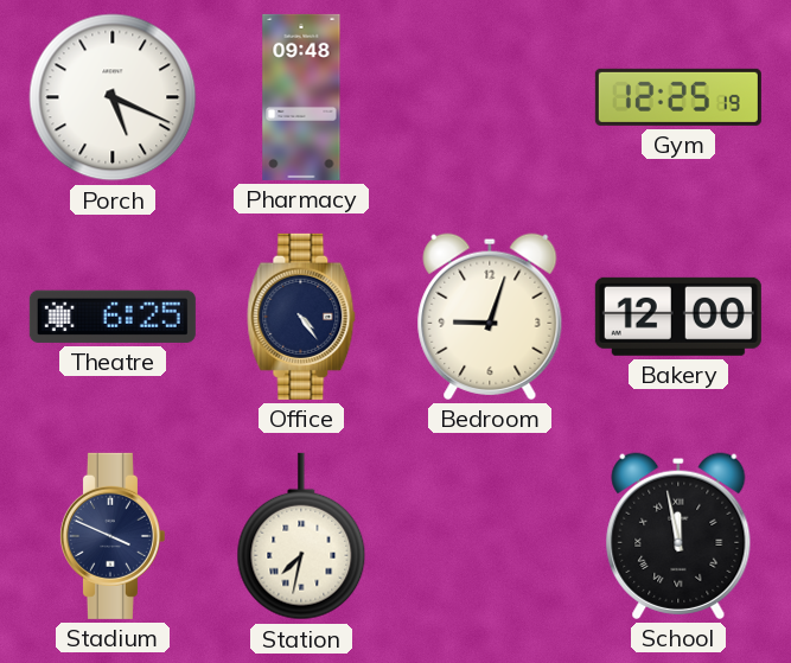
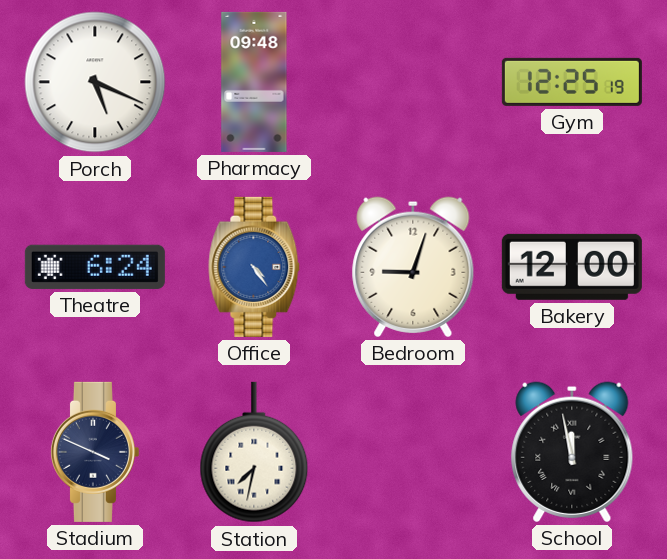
Theatre: 6:25 -> 6:24
Office dial: navy -> blue
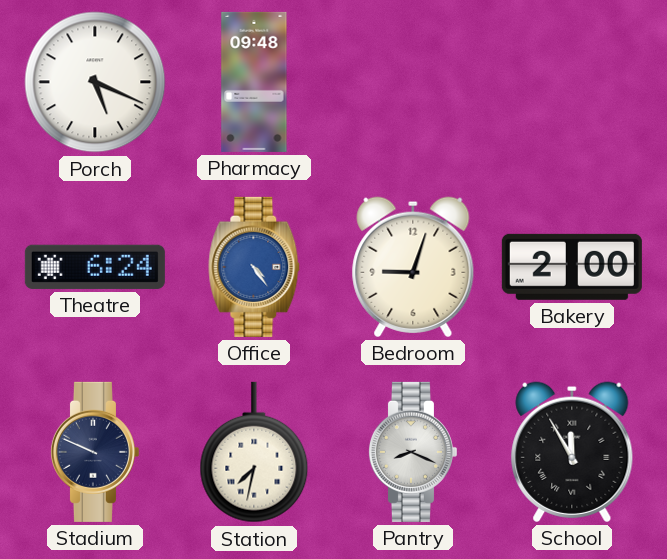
Gym: 12:25 -> none
Bakery: 12:00 -> 2:00
Stadium: 3:49 -> 9:49
Pantry: none -> 8:19
School: 11:58 -> 11:55
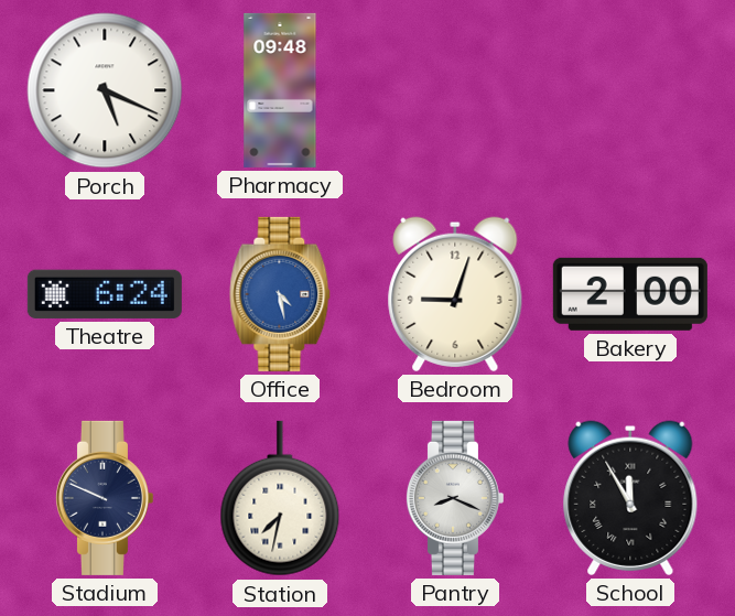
Office: 4:24 -> 4:28
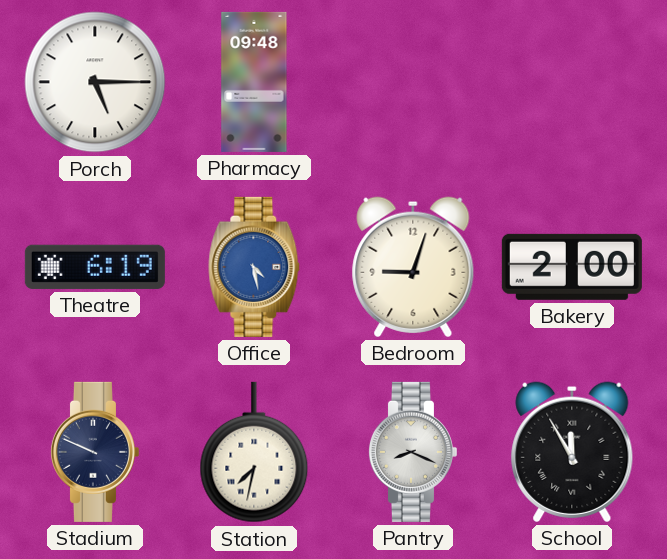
Porch: 5:19 -> 5:15
Theatre: 6:24 -> 6:19
